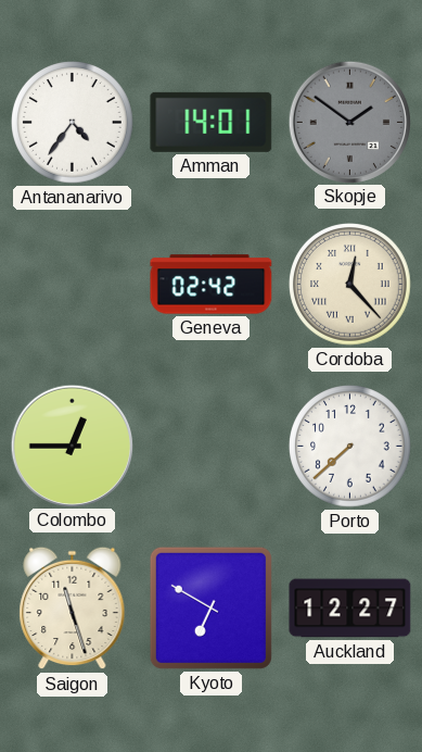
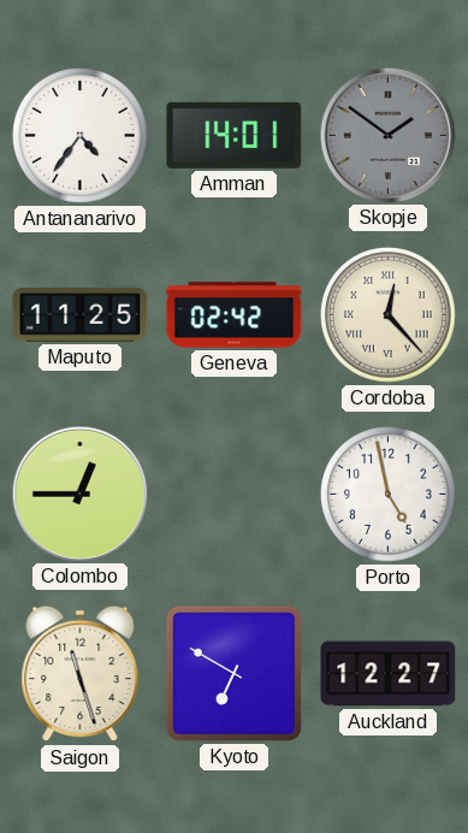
Maputo: none -> 11:25
Porto: 7:38 -> 4:58
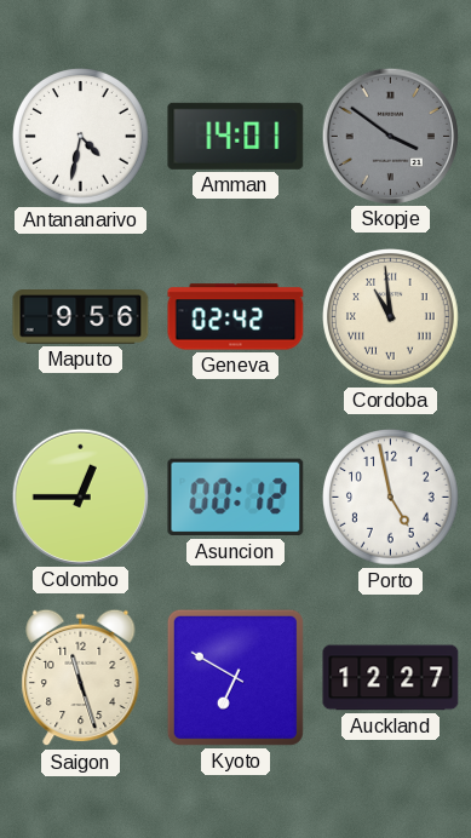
Antananarivo: 4:36 -> 4:32
Skopje: 1:51 -> 3:51
Maputo: 11:25 -> 9:56
Cordoba: 12:23 -> 10:59
Asuncion: none -> 00:12
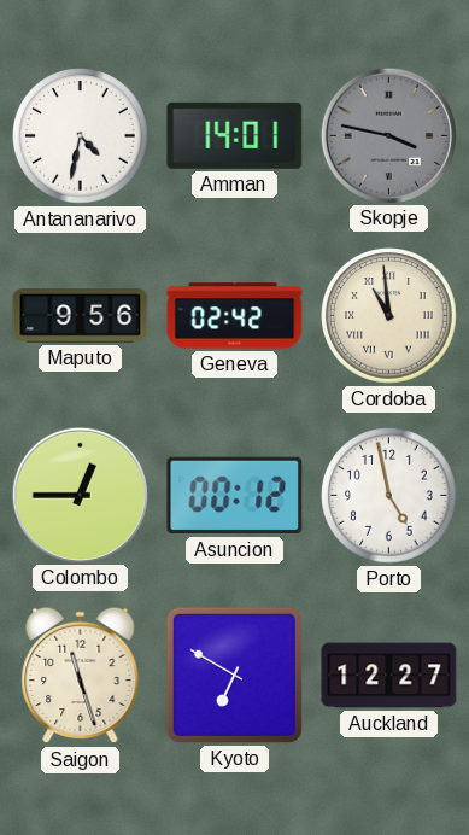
Skopje: 3:51 -> 3:47
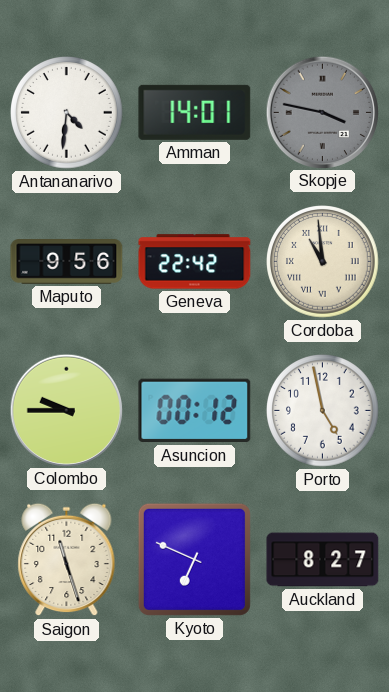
Antananarivo: 4:32 -> 4:31
Geneva: 02:42 -> 22:42
Colombo: 12:45 -> 9:45
Kyoto: 6:50 -> 6:49
Auckland: 12:27 -> 8:27
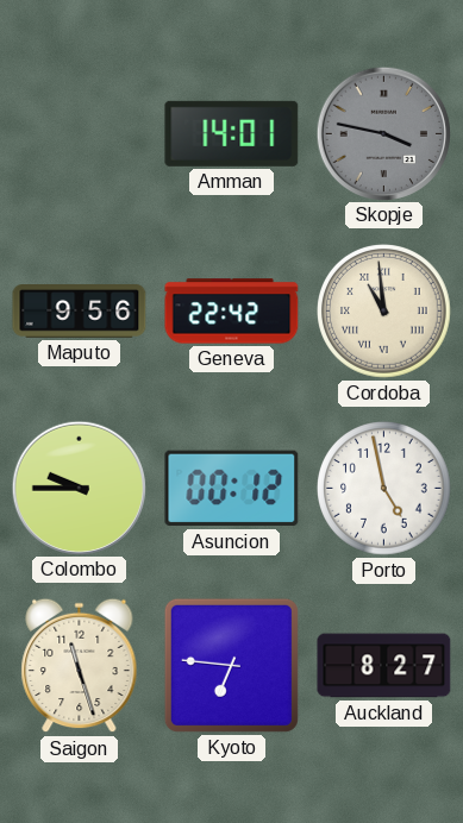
Antananarivo: 4:31 -> none
Kyoto: 6:49 -> 6:46
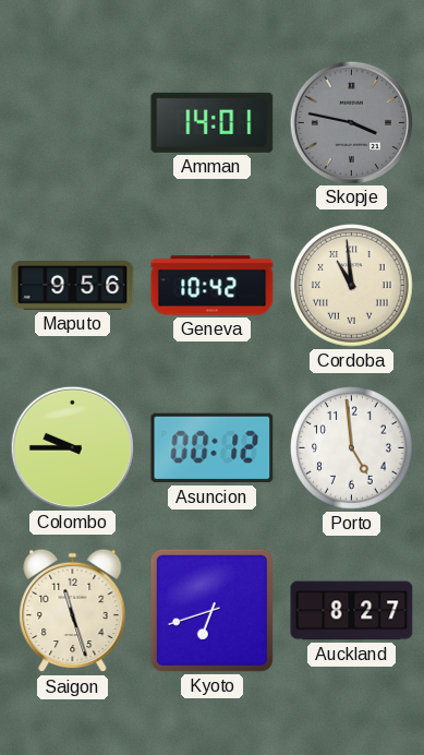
Geneva: 22:42 -> 10:42
Porto: 4:58 -> 4:59
Kyoto: 6:46 -> 6:42
